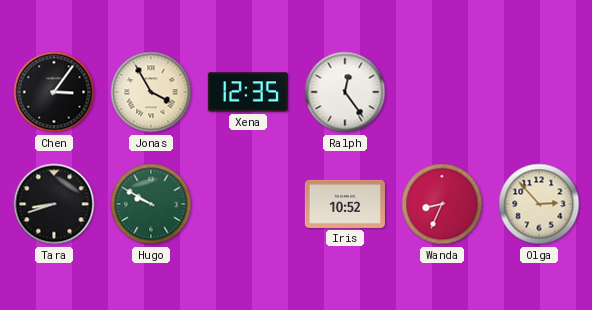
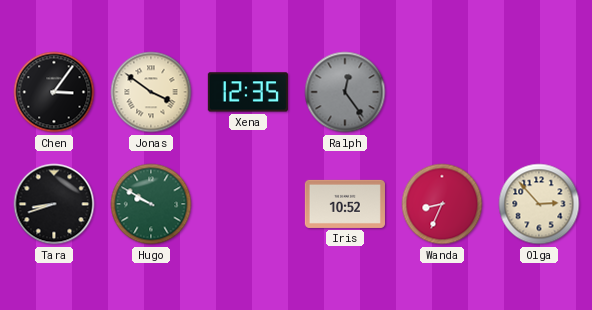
Jonas: 3:55 -> 3:51
Ralph dial: white -> grey
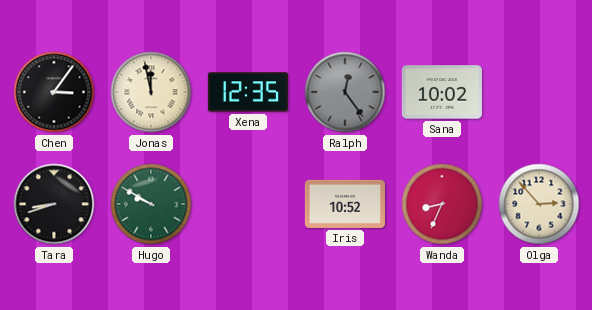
Jonas: 3:51 -> 11:58
Sana: none -> 10:02
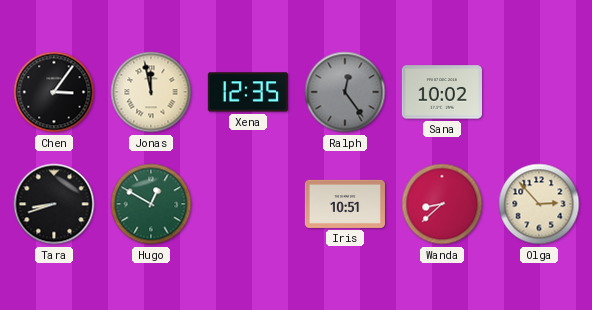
Hugo: 9:50 -> 12:50
Iris: 10:52 -> 10:51
Wanda: 8:34 -> 8:38
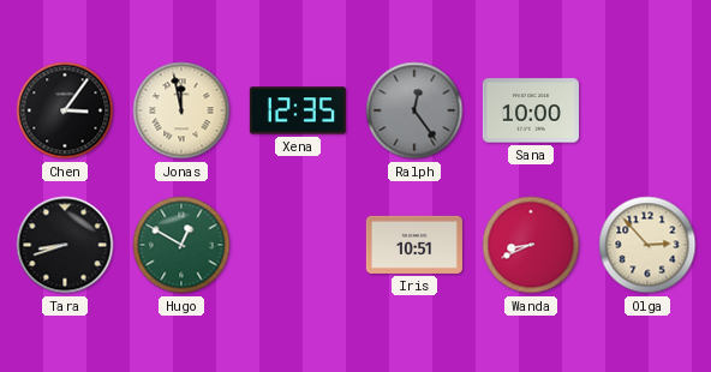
Sana: 10:02 -> 10:00
Wanda: 8:38 -> 8:41
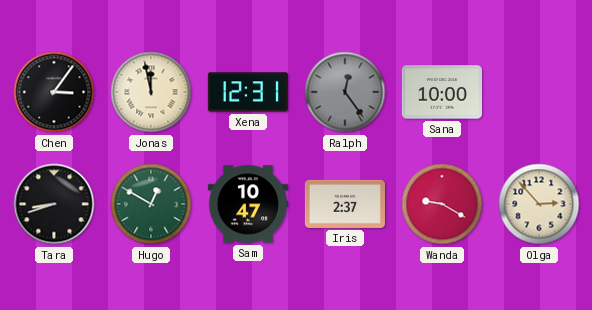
Xena: 12:35 -> 12:31
Sam: none -> 10:47
Iris: 10:51 -> 2:37
Wanda: 8:41 -> 9:20
